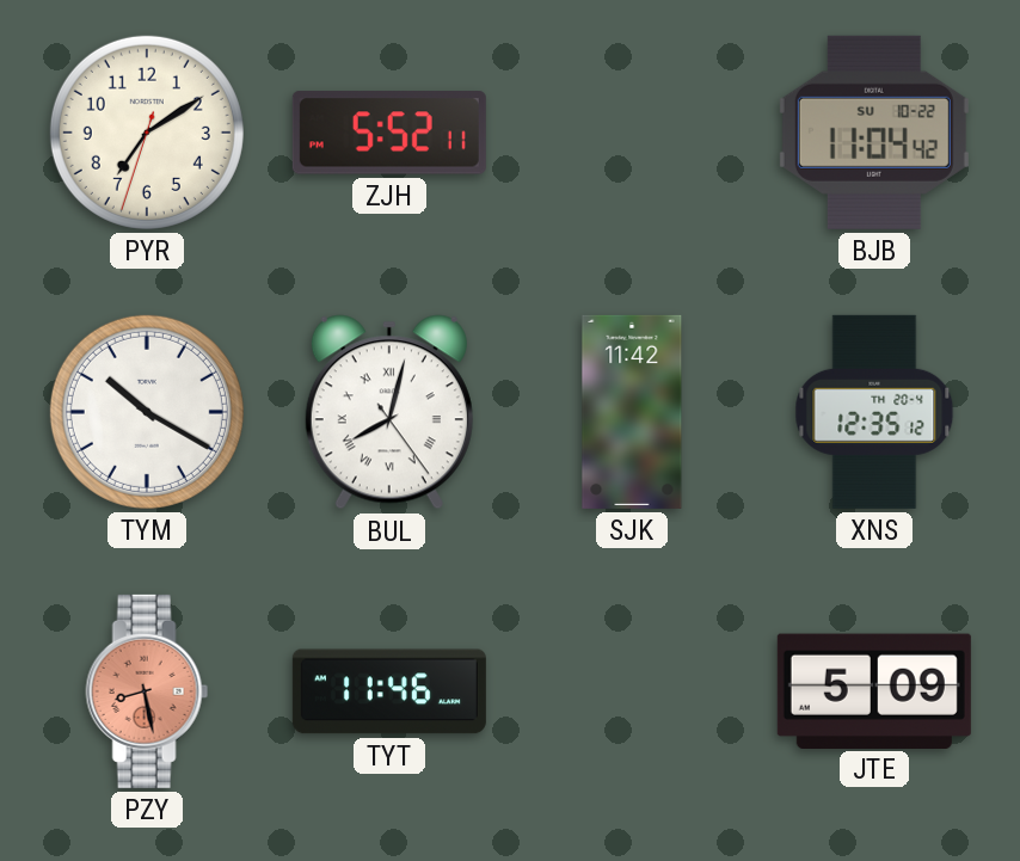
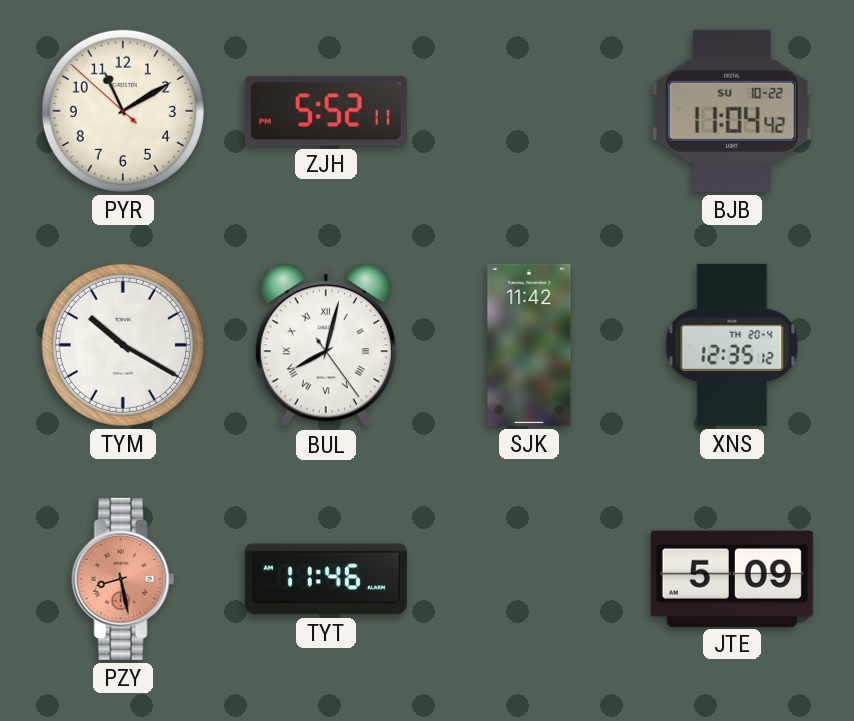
PYR: 7:09 -> 11:09
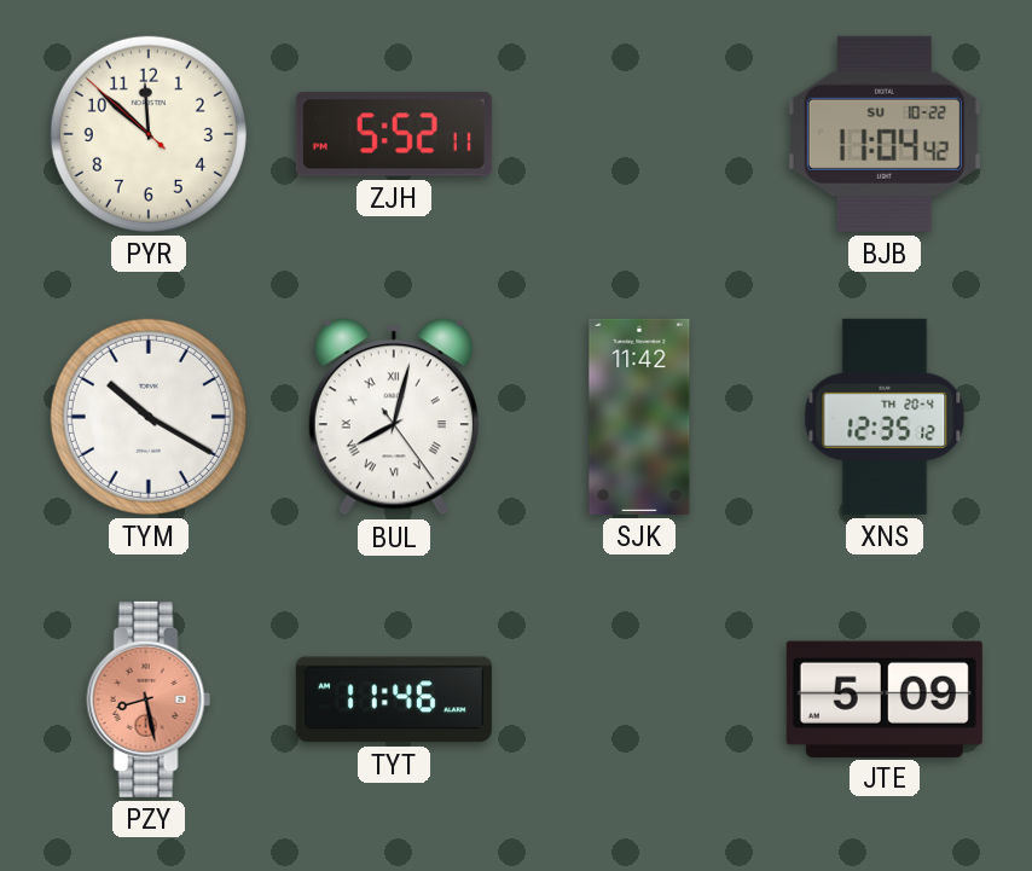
PYR: 11:09 -> 11:51
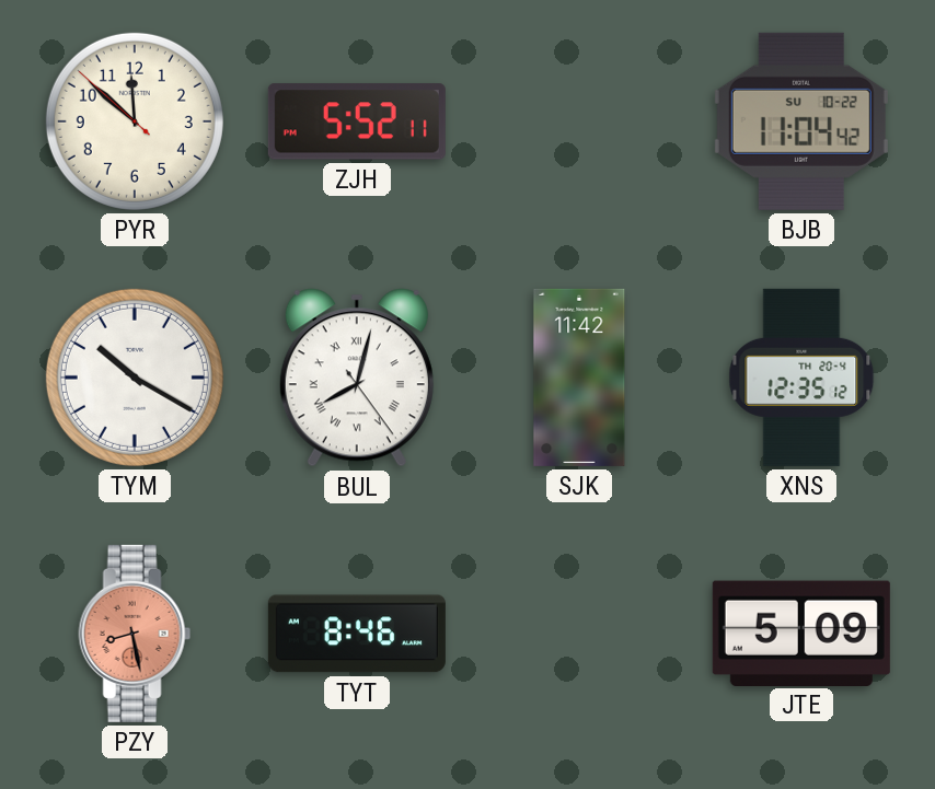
TYT: 11:46 -> 8:46
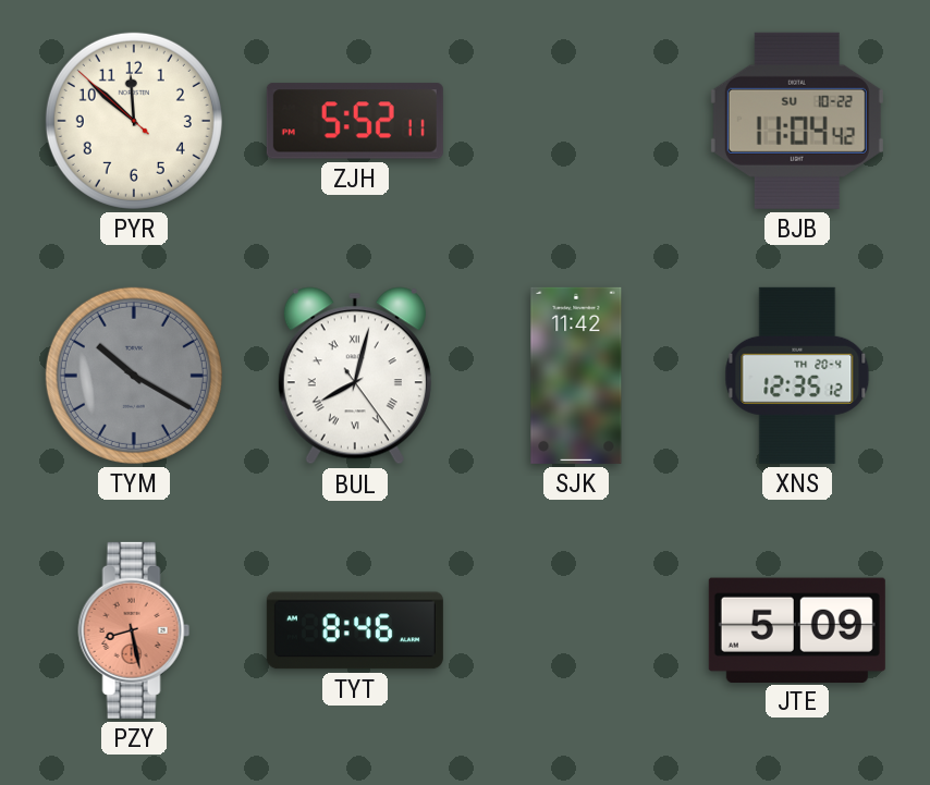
TYM dial: white -> grey
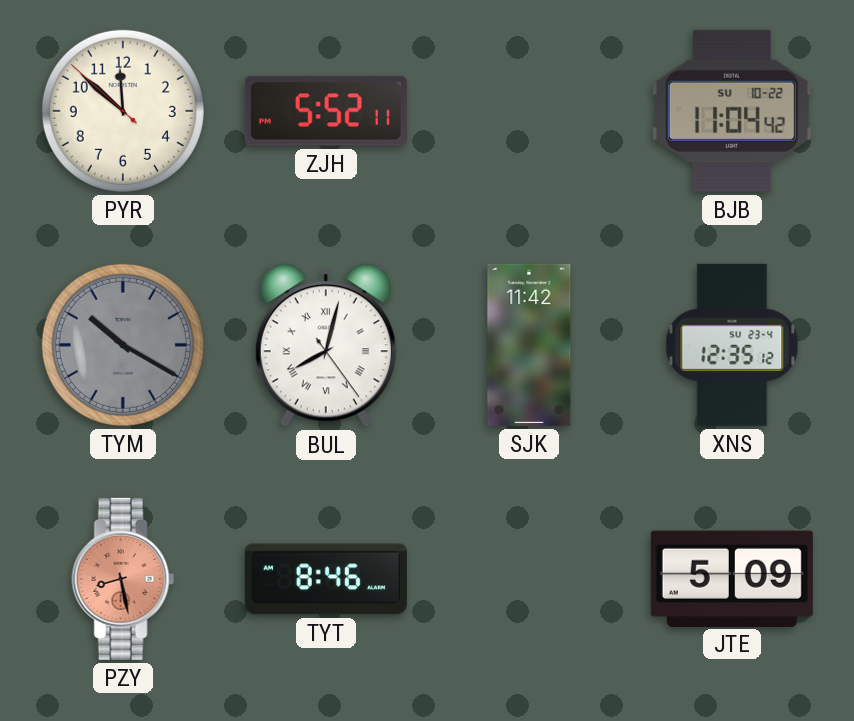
XNS date: TH 20-4 -> SU 23-4
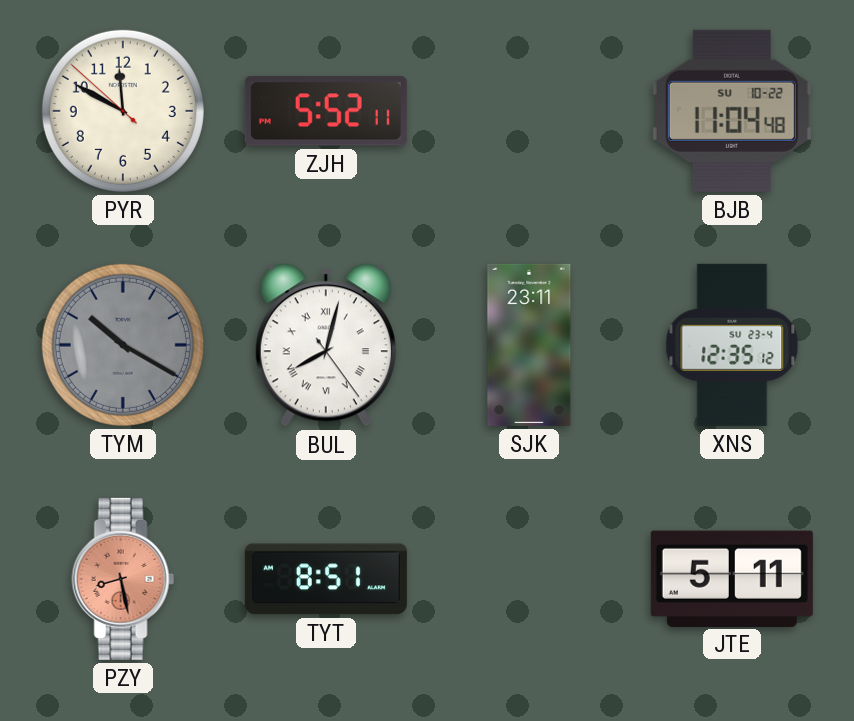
PYR: 11:51 -> 11:49
BJB: 11:04:42 -> 11:04:48
SJK: 11:42 -> 23:11
TYT: 8:46 -> 8:51
JTE: 5:09 -> 5:11
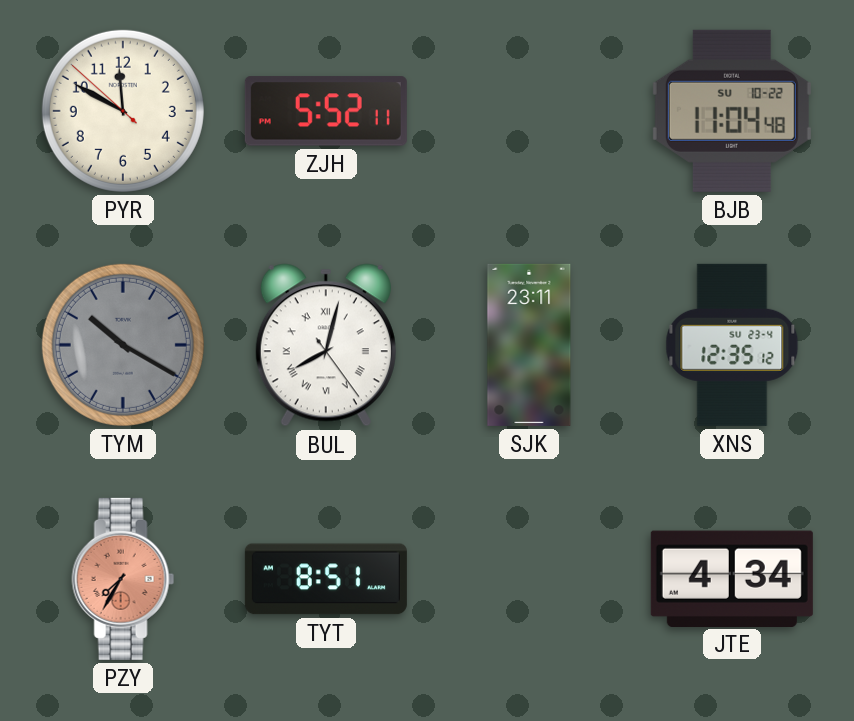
PZY: 8:28 -> 7:35
JTE: 5:11 -> 4:34
